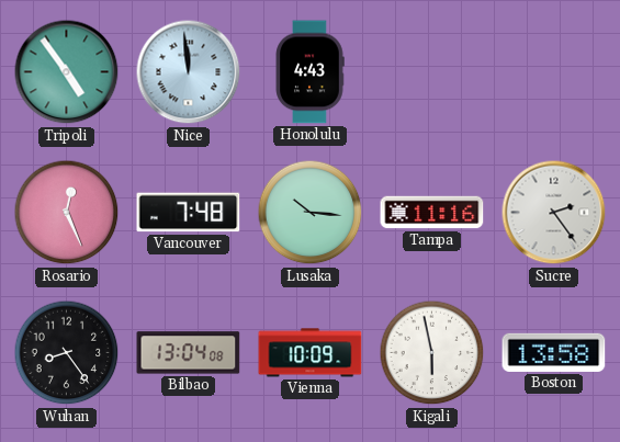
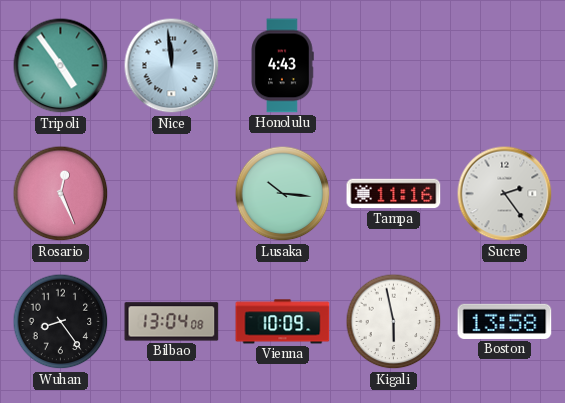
Vancouver: 7:48 -> none
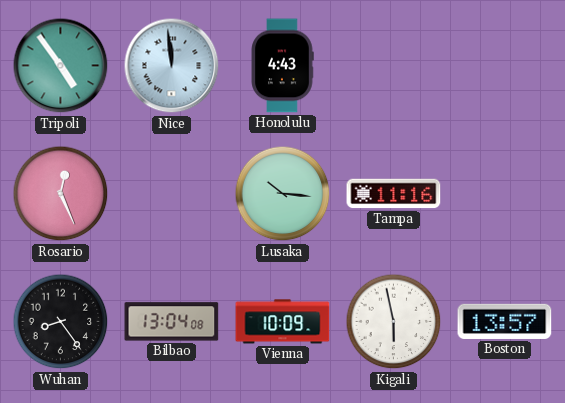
Sucre: 2:24 -> none
Boston: 13:58 -> 13:57
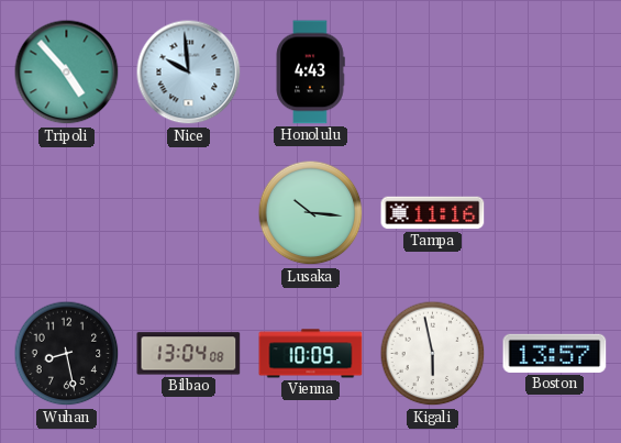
Tripoli: 4:54 -> 4:53
Nice: 11:59 -> 9:59
Rosario: 12:26 -> none
Wuhan: 8:24 -> 8:28
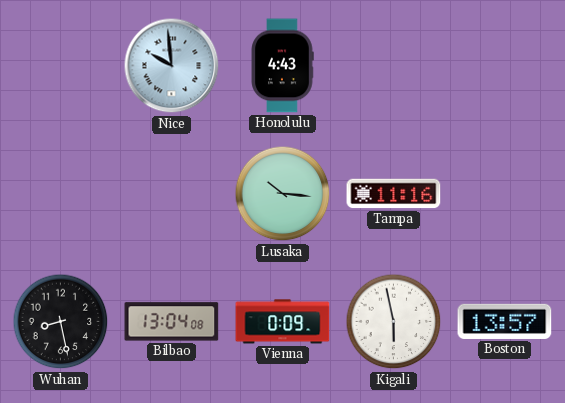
Tripoli: 4:53 -> none
Vienna: 10:09 -> 0:09
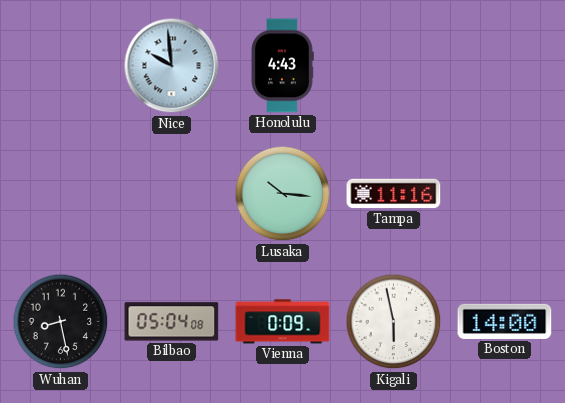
Bilbao: 13:04 -> 05:04
Boston: 13:57 -> 14:00
